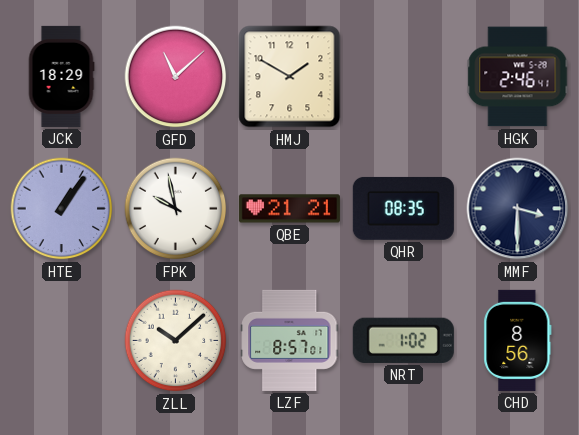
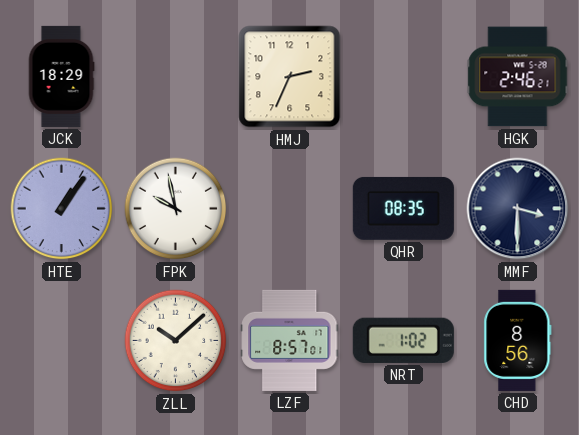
GFD: 11:08 -> none
HMJ: 1:50 -> 2:34
HGK: 2:46:41 -> 2:46:21
QBE: 21:21 -> none
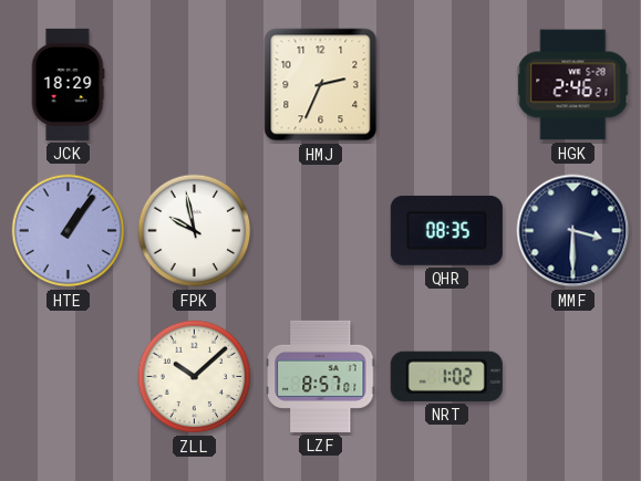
CHD: 8:56 -> none
